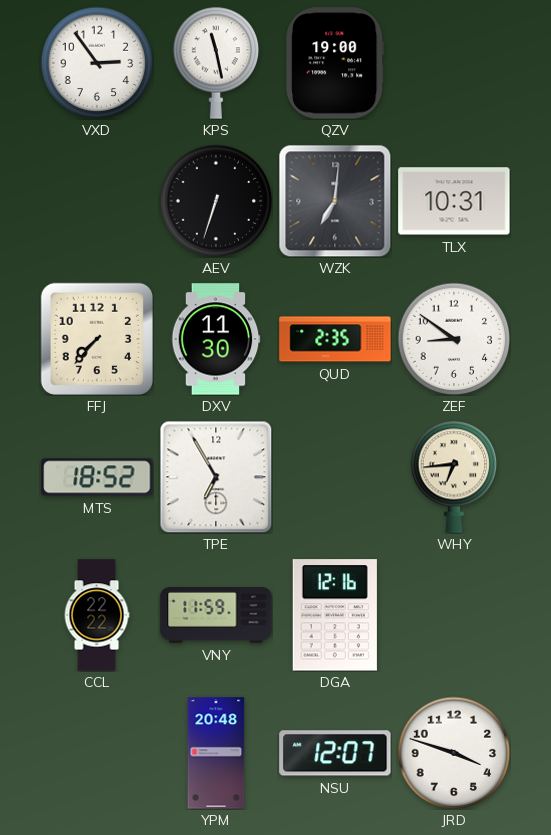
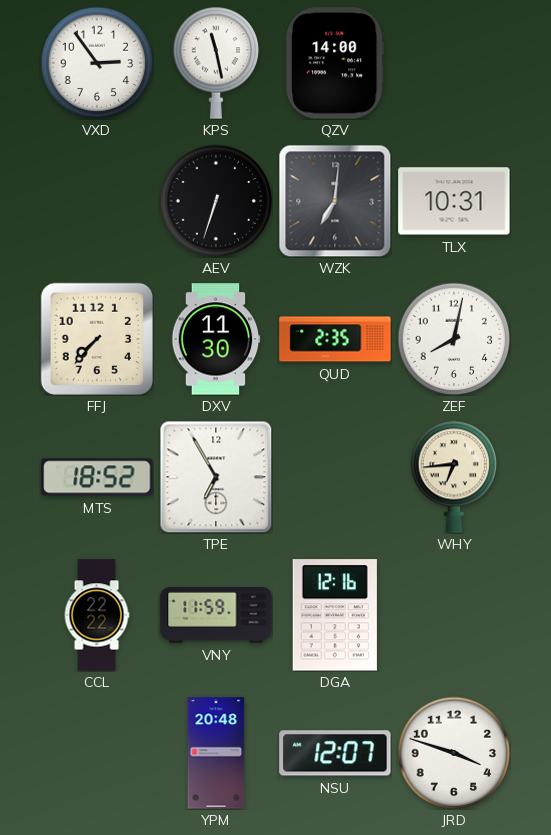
QZV: 19:00 -> 14:00
ZEF: 8:51 -> 8:02
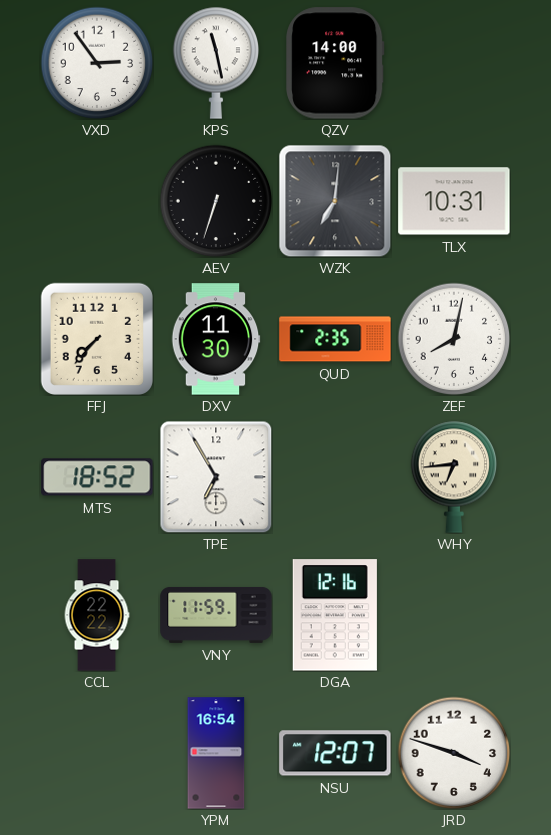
YPM: 20:48 -> 16:54
